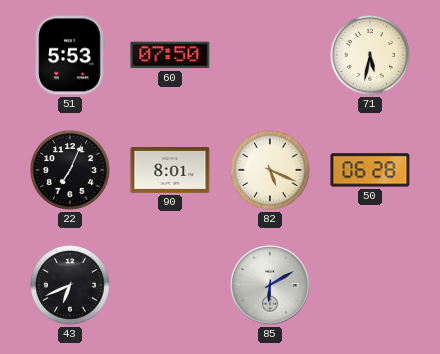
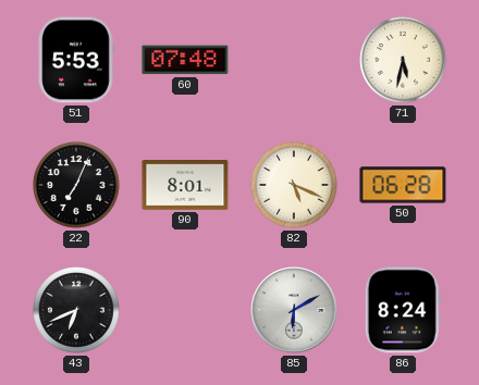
60: 07:50 -> 07:48
86: none -> 8:24
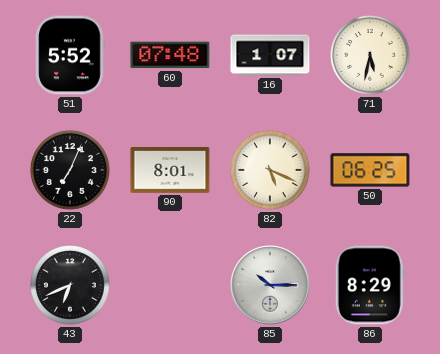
51: 5:53 -> 5:52
16: none -> 1:07
50: 06:28 -> 06:25
85: 6:10 -> 10:15
86: 8:24 -> 8:29
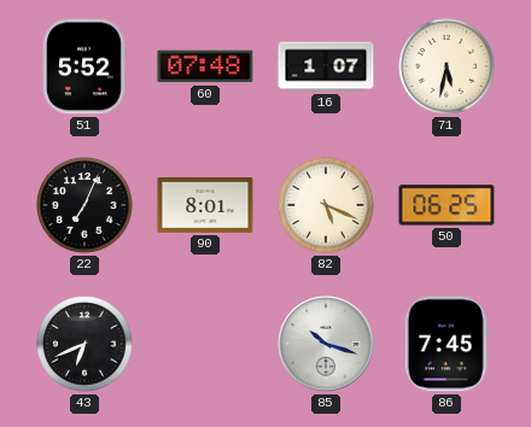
85: 10:15 -> 10:18
86: 8:29 -> 7:45
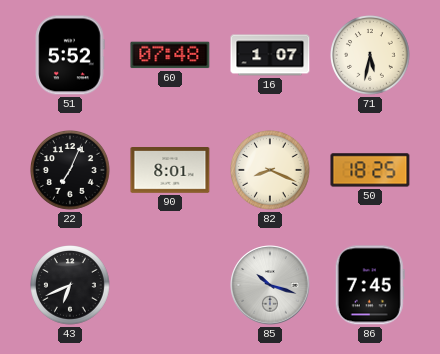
82: 5:19 -> 8:19
50: 06:25 -> 18:25
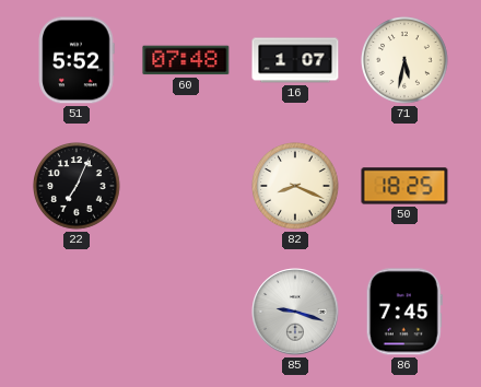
90: 8:01 -> none
43: 6:41 -> none
85: 10:18 -> 9:18
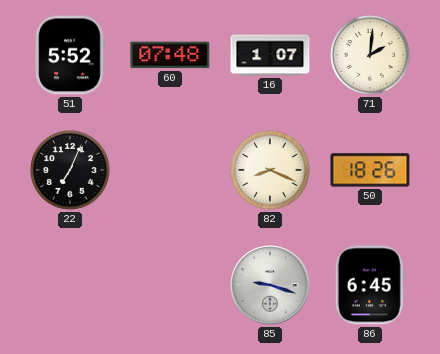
71: 5:32 -> 2:01
50: 18:25 -> 18:26
86: 7:45 -> 6:45
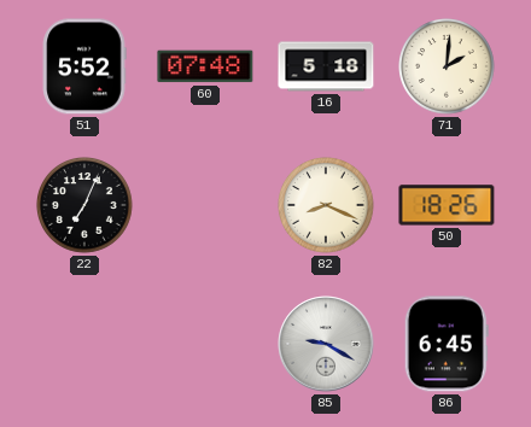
16: 1:07 -> 5:18
85: 9:18 -> 9:20
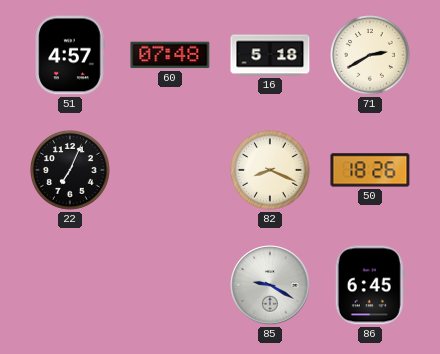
51: 5:52 -> 4:57
71: 2:01 -> 2:40
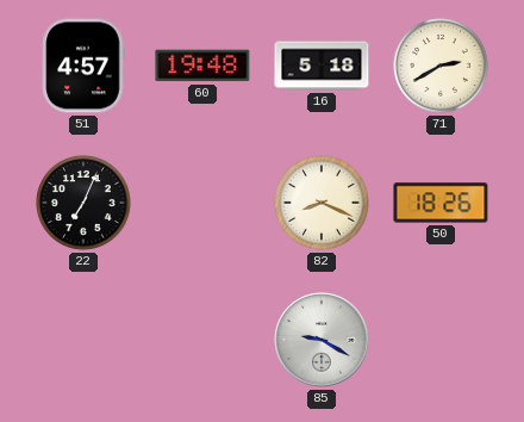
60: 07:48 -> 19:48
86: 6:45 -> none
